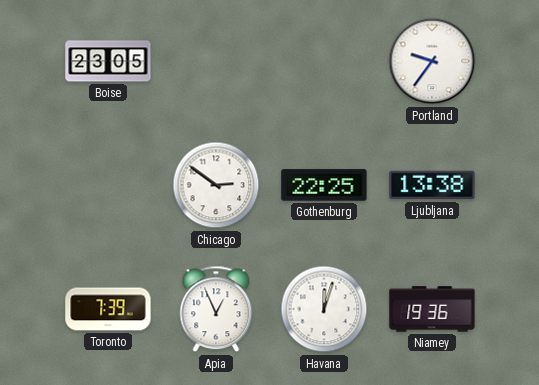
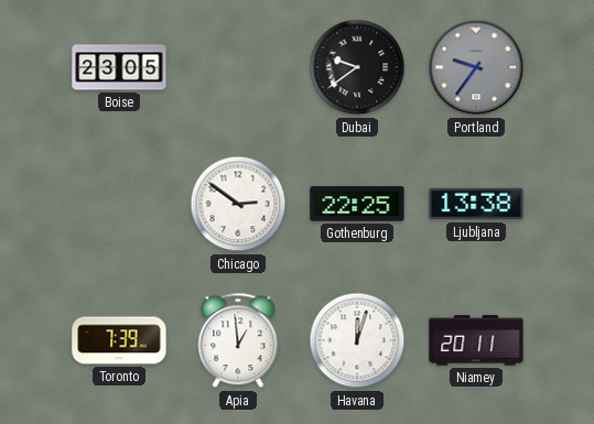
Dubai: none -> 9:39
Portland dial: white -> grey
Apia: 12:56 -> 12:59
Niamey: 19:36 -> 20:11
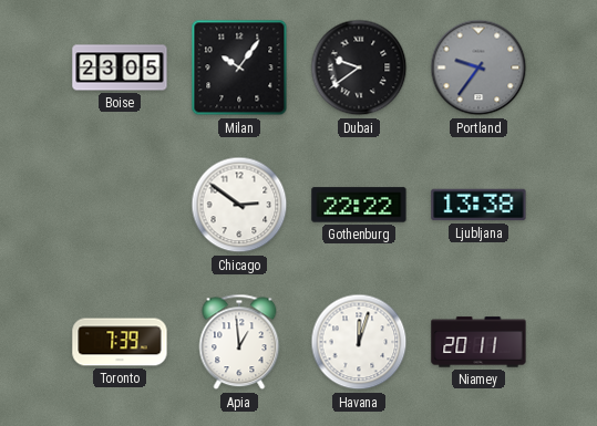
Milan: none -> 10:06
Gothenburg: 22:25 -> 22:22
